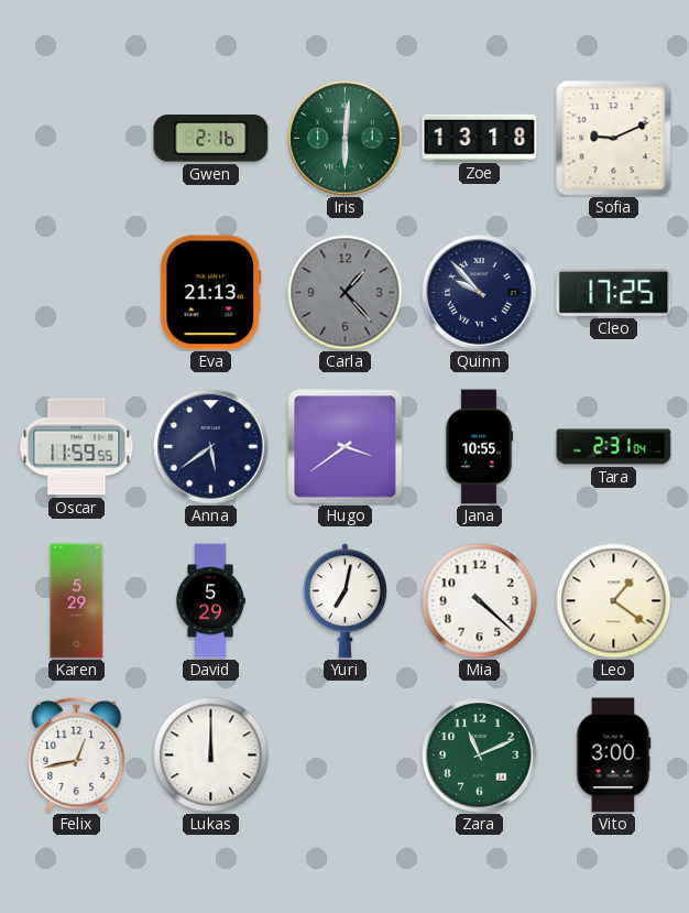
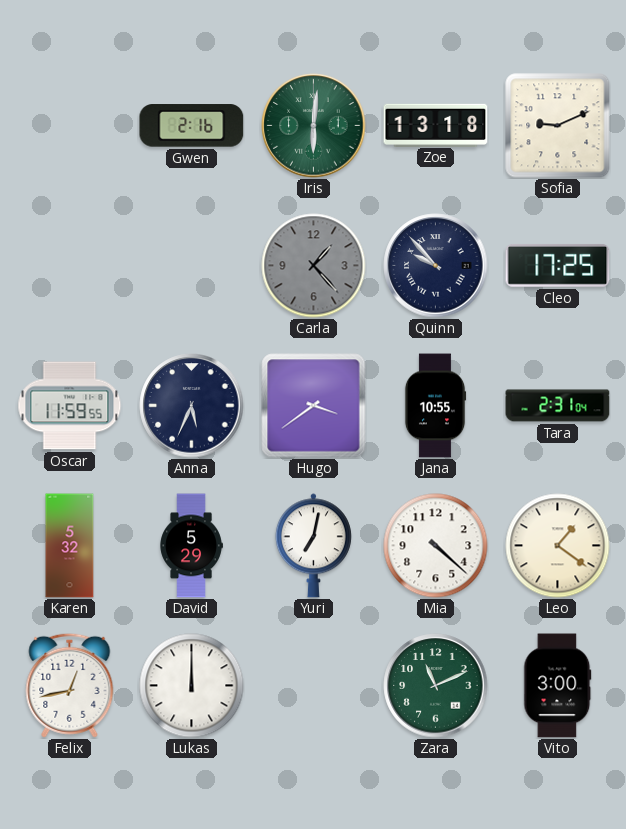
Eva: 21:13 -> none
Anna: 5:39 -> 5:34
Karen: 5:29 -> 5:32
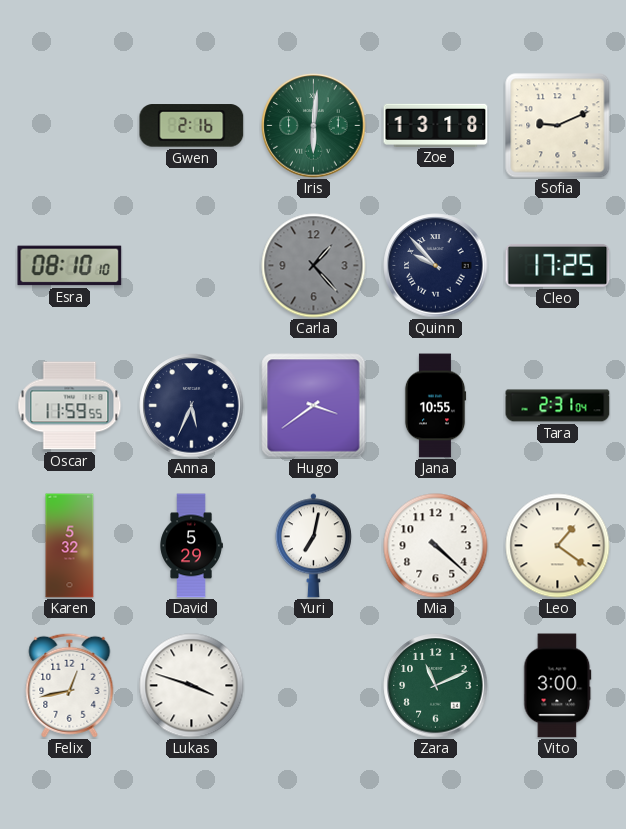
Esra: none -> 08:10
Lukas: 12:00 -> 3:48
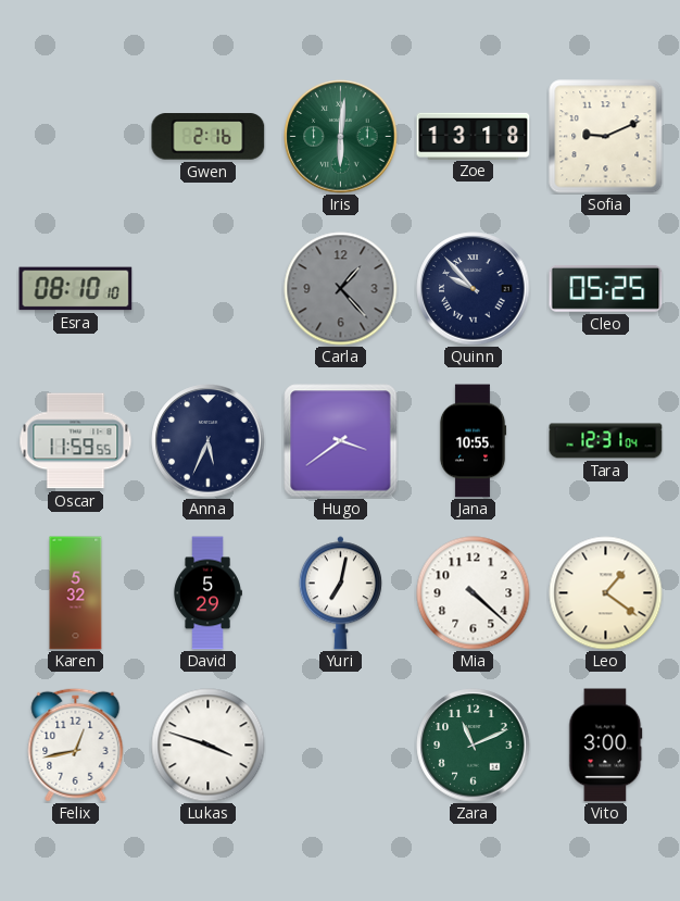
Cleo: 17:25 -> 05:25
Tara: 2:31 -> 12:31
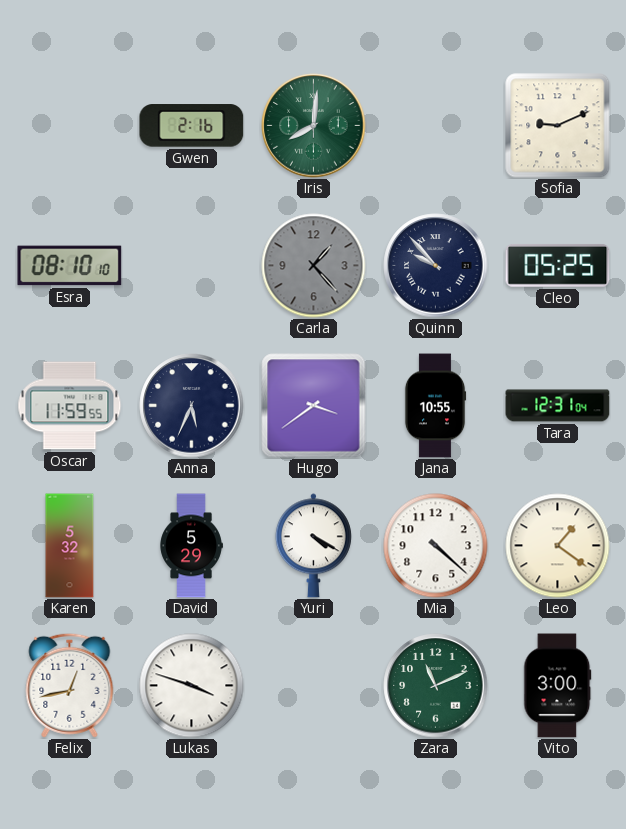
Iris: 6:01 -> 8:01
Zoe: 13:18 -> none
Yuri: 7:02 -> 4:20
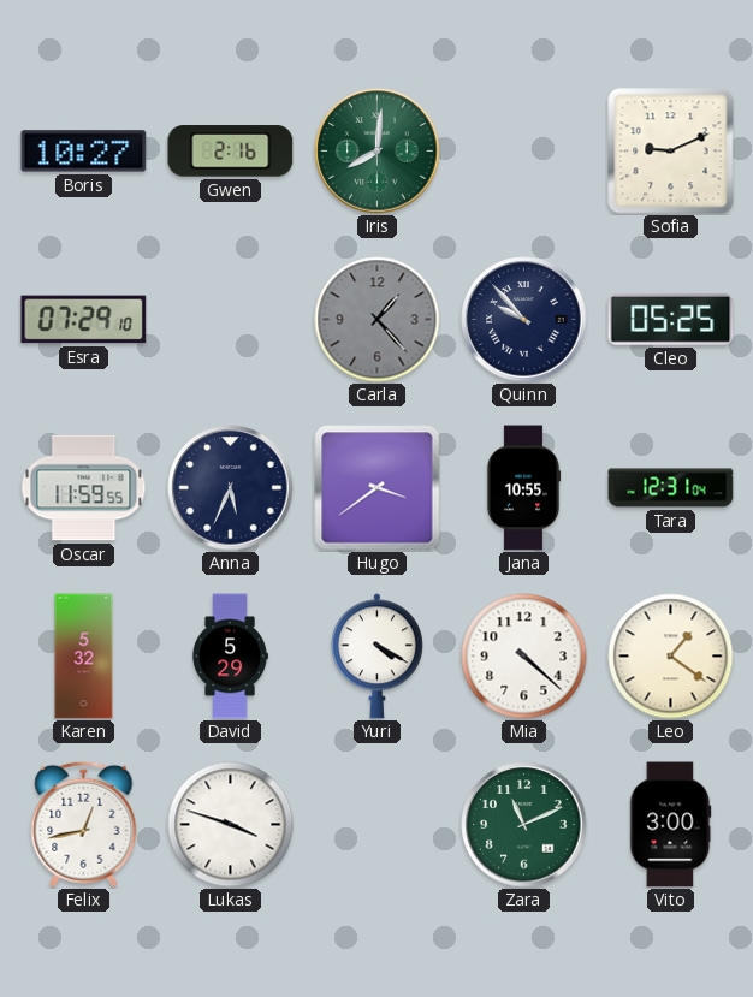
Boris: none -> 10:27
Esra: 08:10 -> 07:29
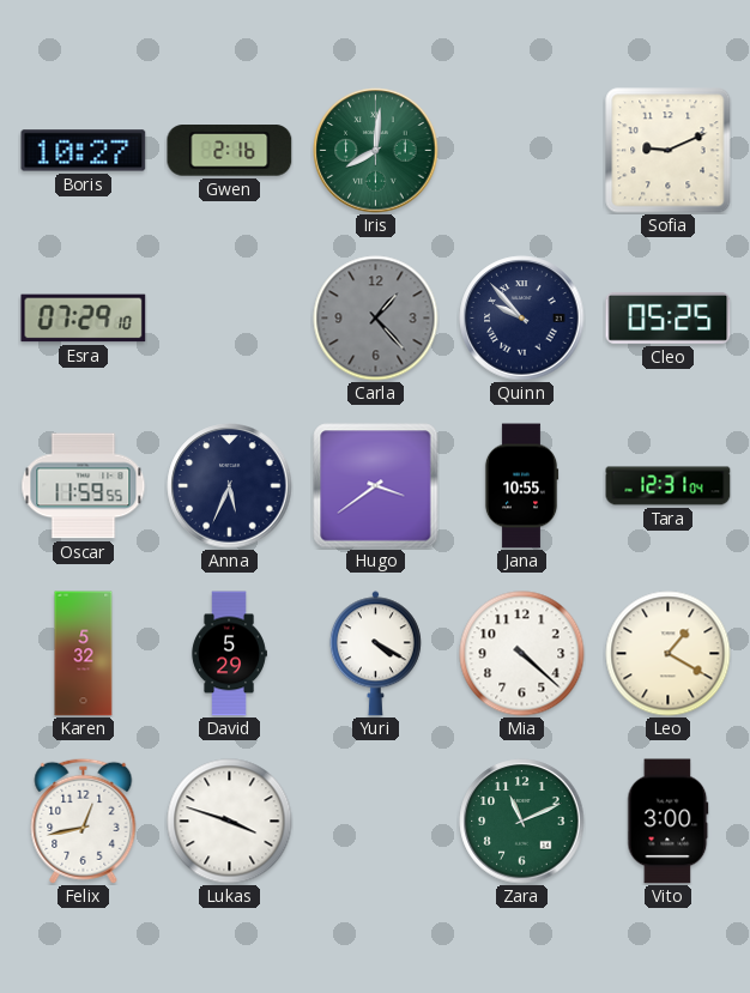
Leo: 1:21 -> 1:20
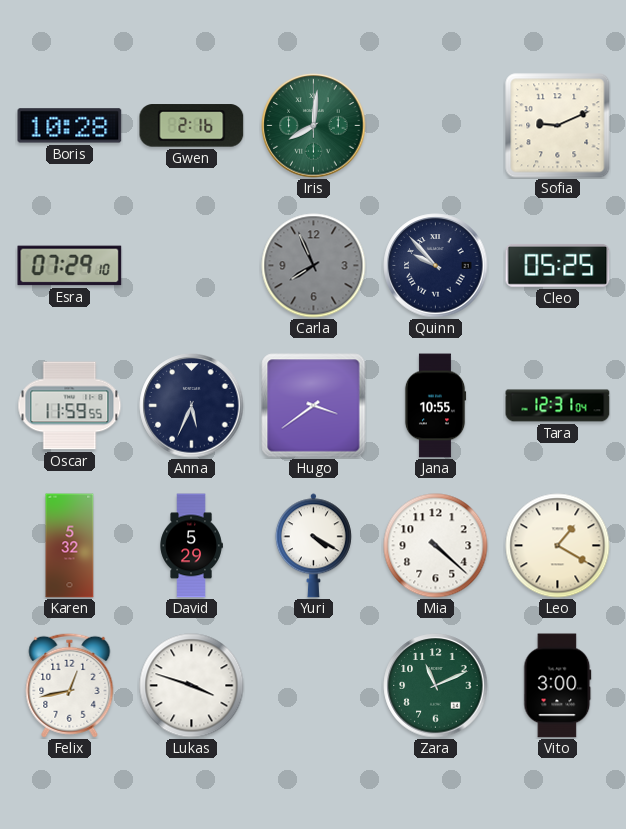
Boris: 10:27 -> 10:28
Carla: 1:23 -> 7:56
